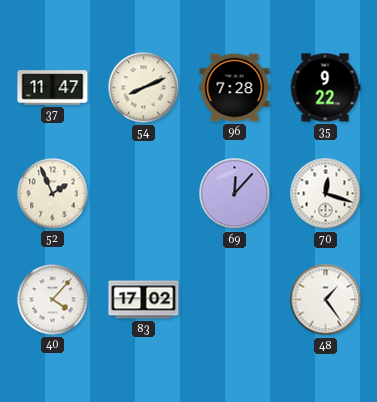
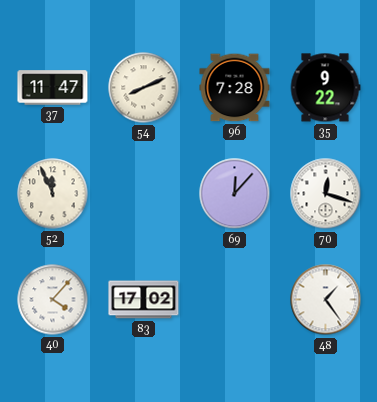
52: 1:56 -> 11:56
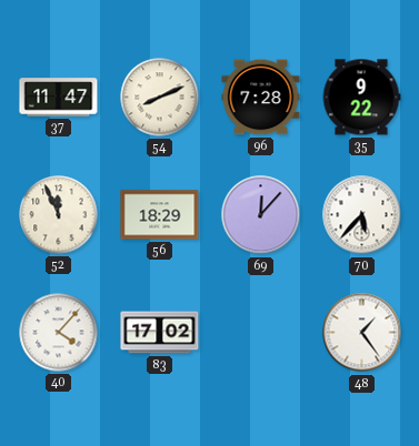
56: none -> 18:29
70: 12:18 -> 5:37
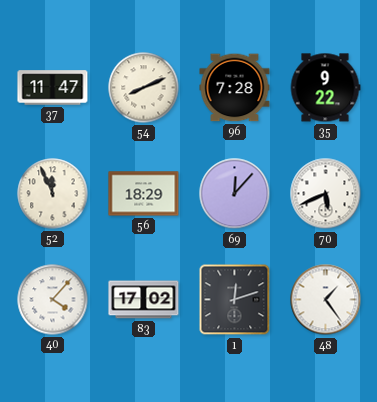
70: 5:37 -> 5:41
1: none -> 12:12
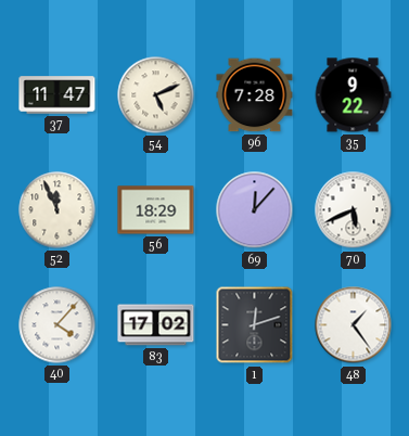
54: 8:11 -> 5:11
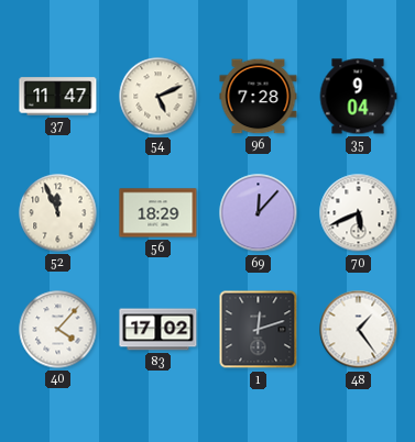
35: 9:22 -> 9:04
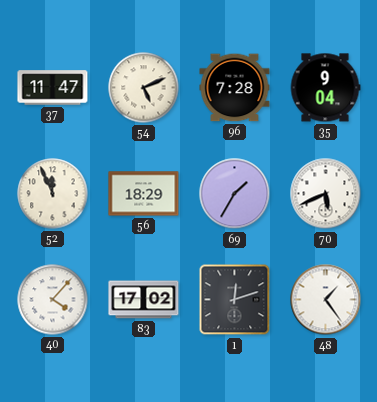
69: 12:07 -> 1:35
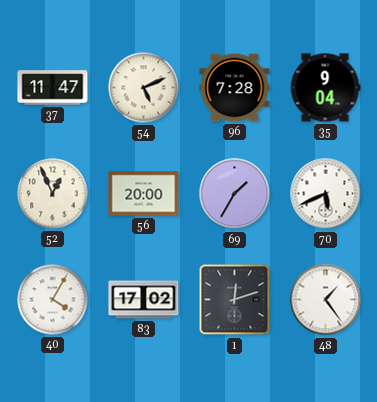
52: 11:56 -> 12:56
56: 18:29 -> 20:00
40: 4:07 -> 4:05
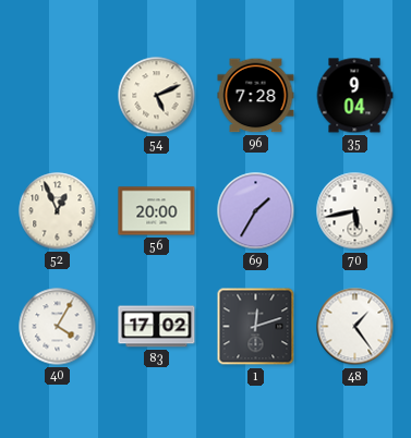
37: 11:47 -> none
70: 5:41 -> 5:43
